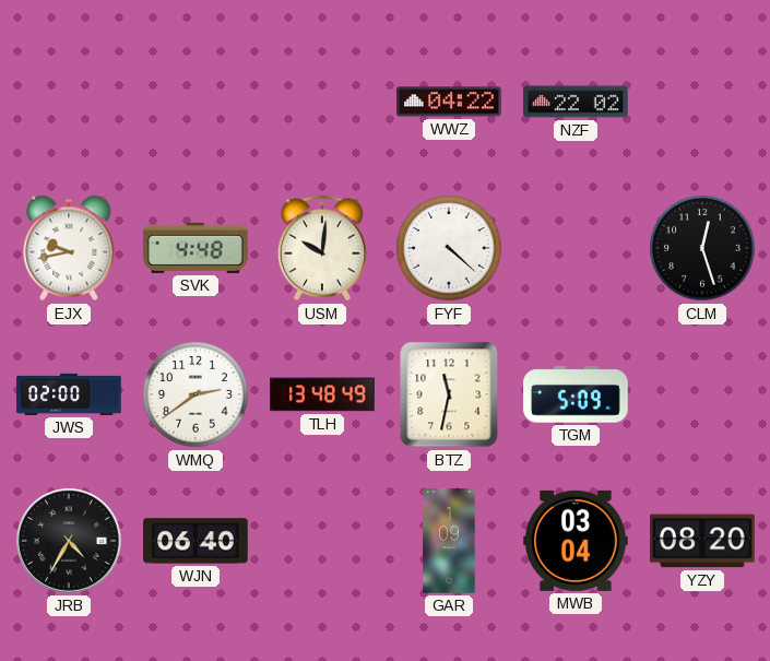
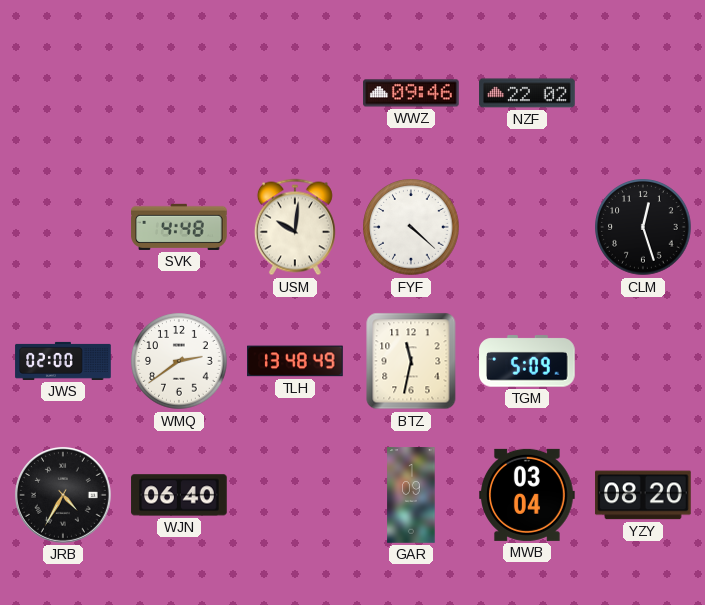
WWZ: 04:22 -> 09:46
EJX: 9:43 -> none
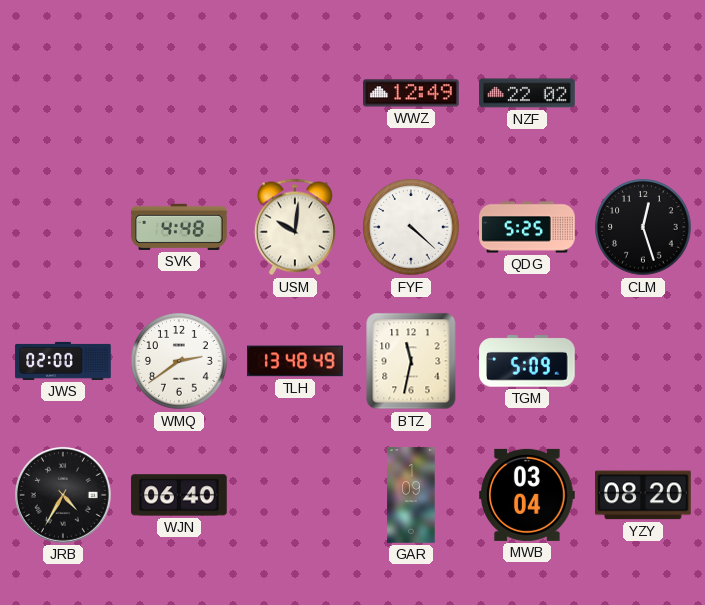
WWZ: 09:46 -> 12:49
QDG: none -> 5:25
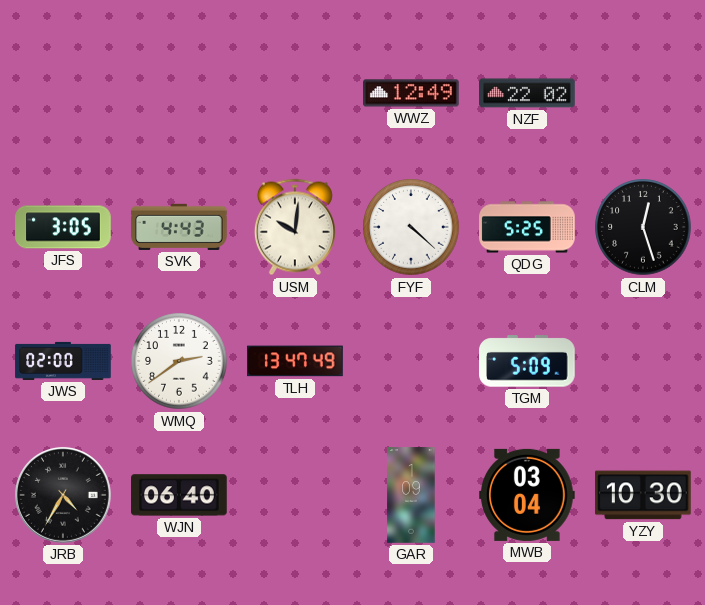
JFS: none -> 3:05
SVK: 4:48 -> 4:43
TLH: 13:48 -> 13:47
BTZ: 11:32 -> none
YZY: 08:20 -> 10:30
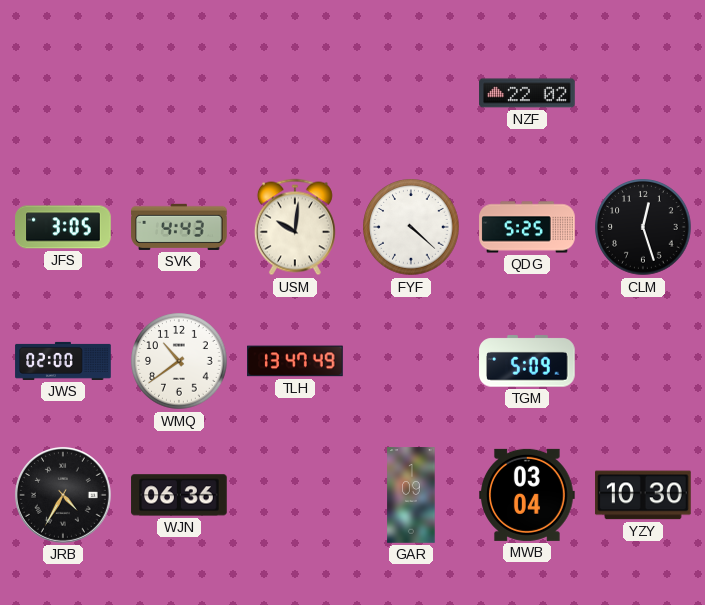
WWZ: 12:49 -> none
WMQ: 2:39 -> 10:39
WJN: 06:40 -> 06:36
